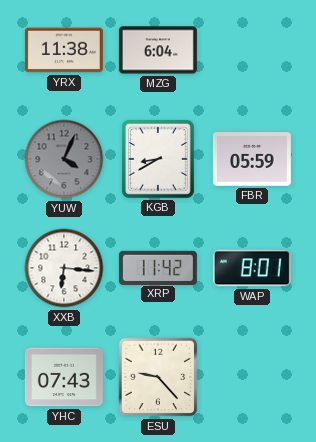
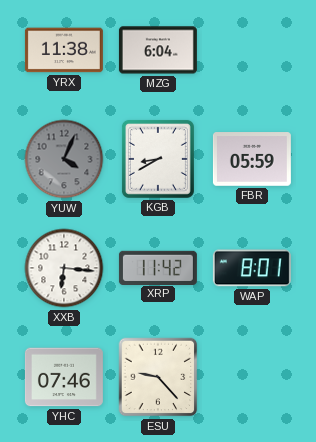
YHC: 07:43 -> 07:46
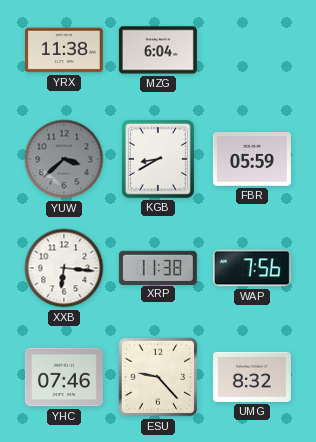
YUW: 4:04 -> 3:38
XRP: 11:42 -> 11:38
WAP: 8:01 -> 7:56
UMG: none -> 8:32
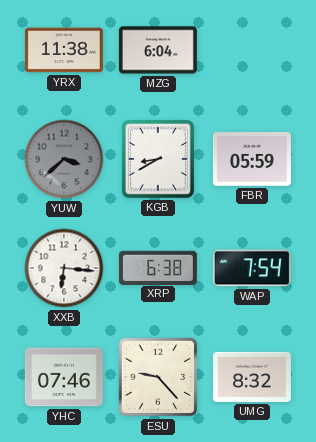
XRP: 11:38 -> 6:38
WAP: 7:56 -> 7:54
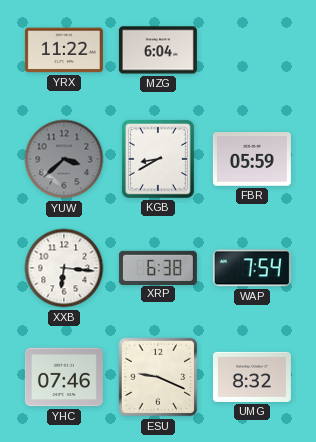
YRX: 11:38 -> 11:22
ESU: 9:23 -> 9:19
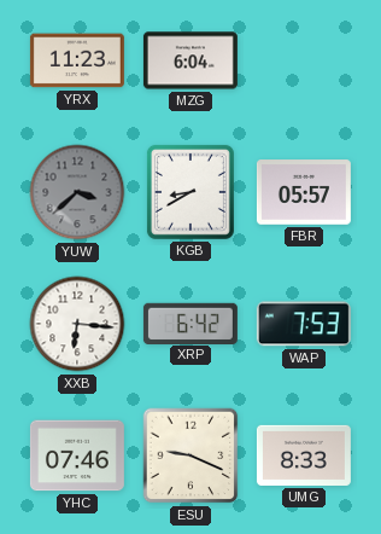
YRX: 11:22 -> 11:23
FBR: 05:59 -> 05:57
XRP: 6:38 -> 6:42
WAP: 7:54 -> 7:53
UMG: 8:32 -> 8:33
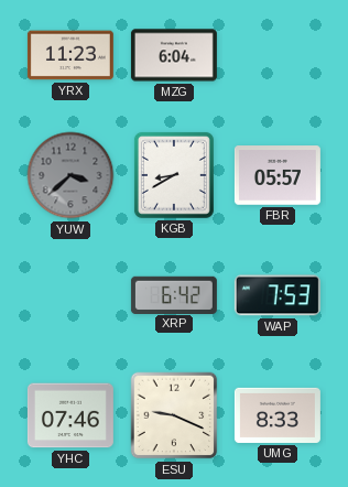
XXB: 6:16 -> none
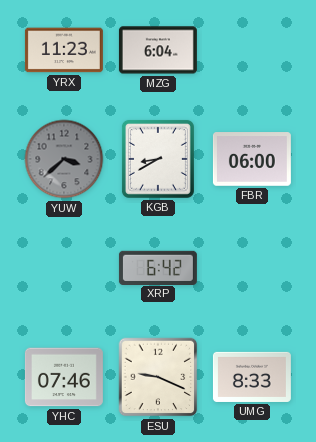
FBR: 05:57 -> 06:00
WAP: 7:53 -> none
